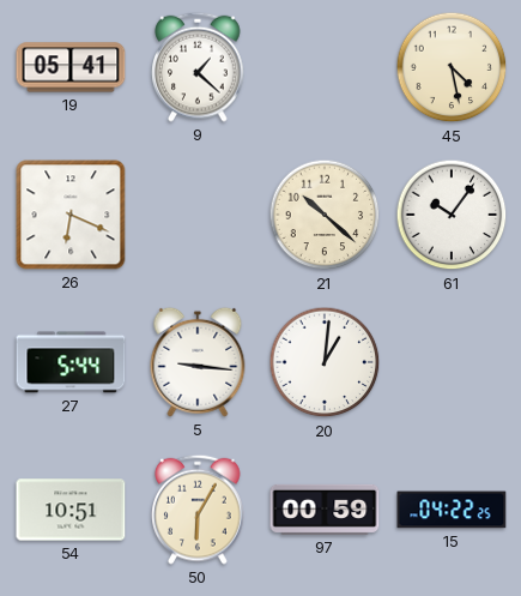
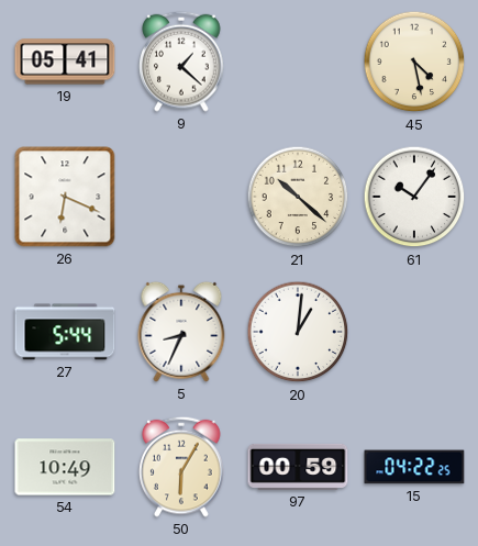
5: 9:16 -> 8:34
54: 10:51 -> 10:49
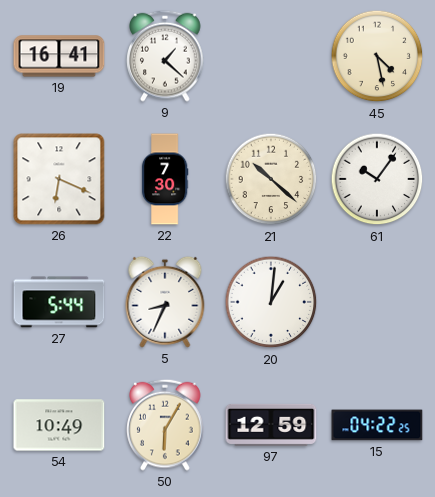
19: 05:41 -> 16:41
22: none -> 7:30
97: 00:59 -> 12:59
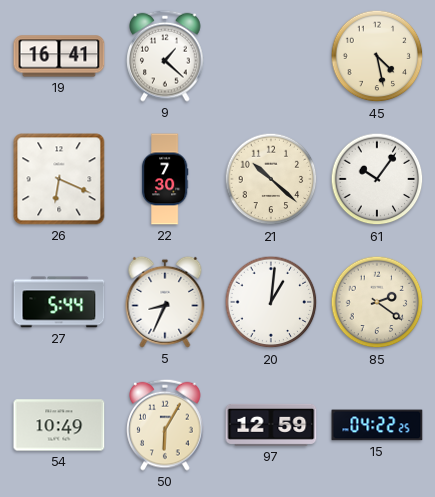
85: none -> 2:21
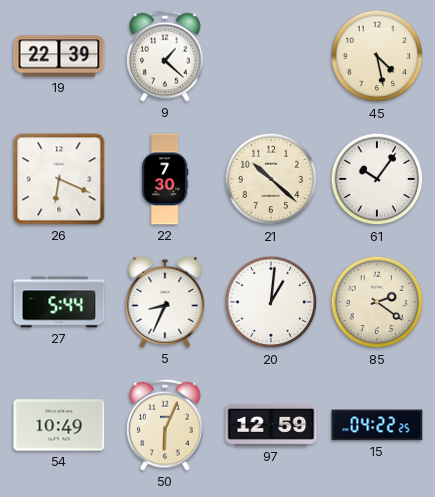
19: 16:41 -> 22:39
50: 6:05 -> 6:04
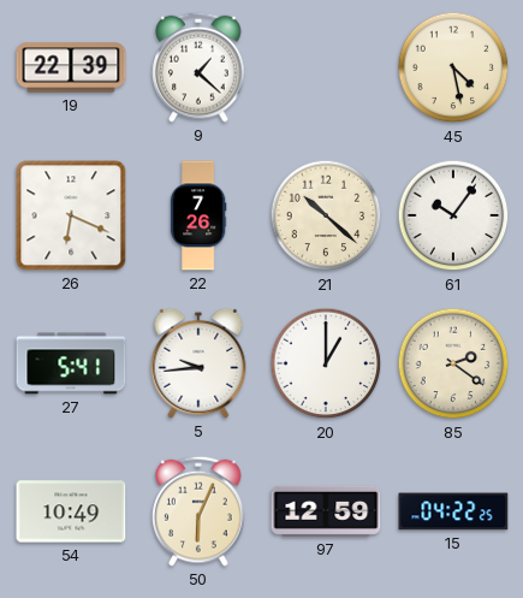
22: 7:30 -> 7:26
27: 5:44 -> 5:41
5: 8:34 -> 9:44
20: 1:01 -> 1:00
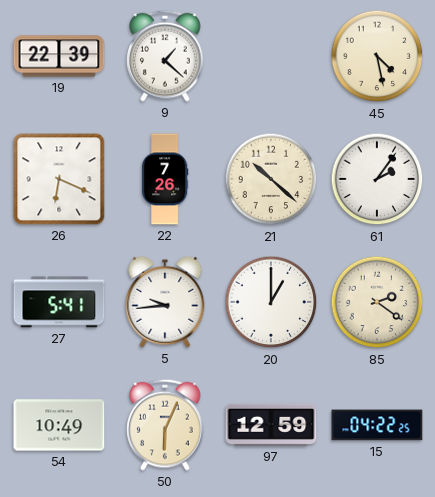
61: 10:06 -> 2:06
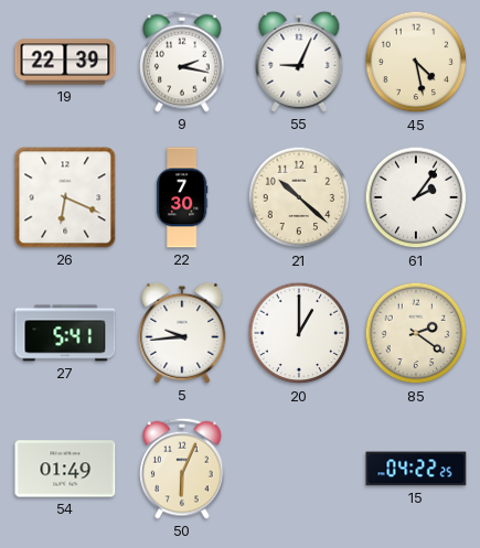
9: 1:22 -> 2:17
55: none -> 9:04
22: 7:26 -> 7:30
54: 10:49 -> 01:49
97: 12:59 -> none
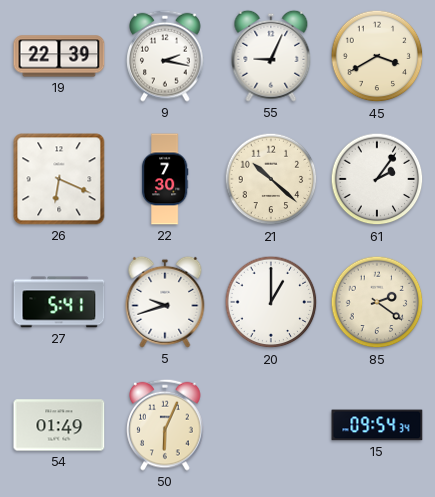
45: 4:28 -> 3:40
5: 9:44 -> 9:42
15: 04:22 -> 09:54
